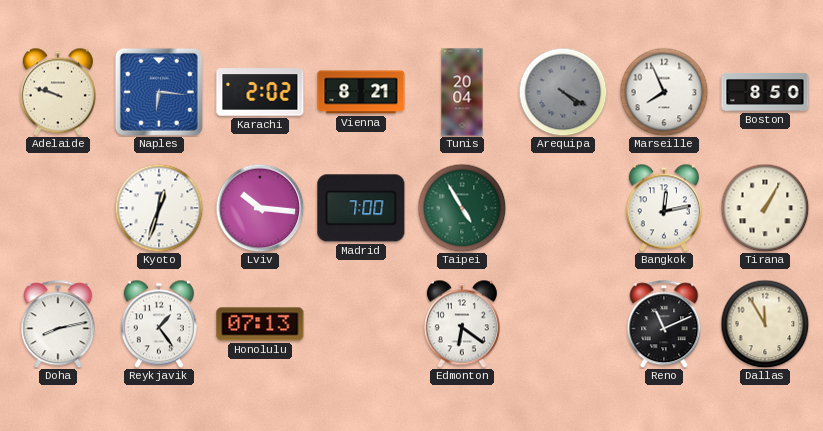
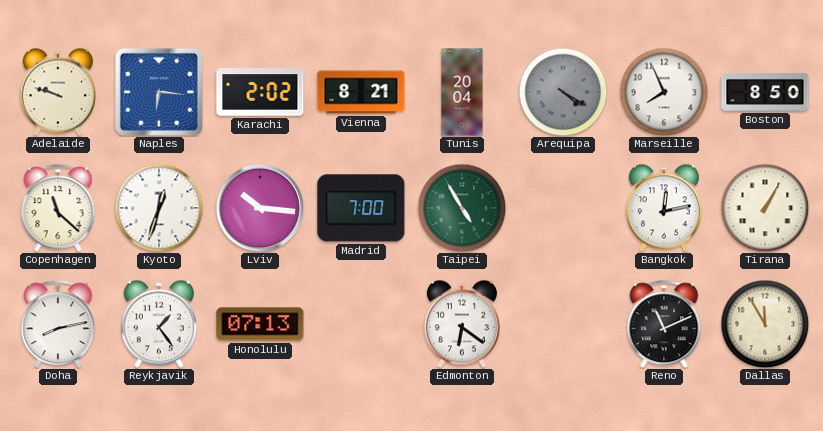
Copenhagen: none -> 11:22
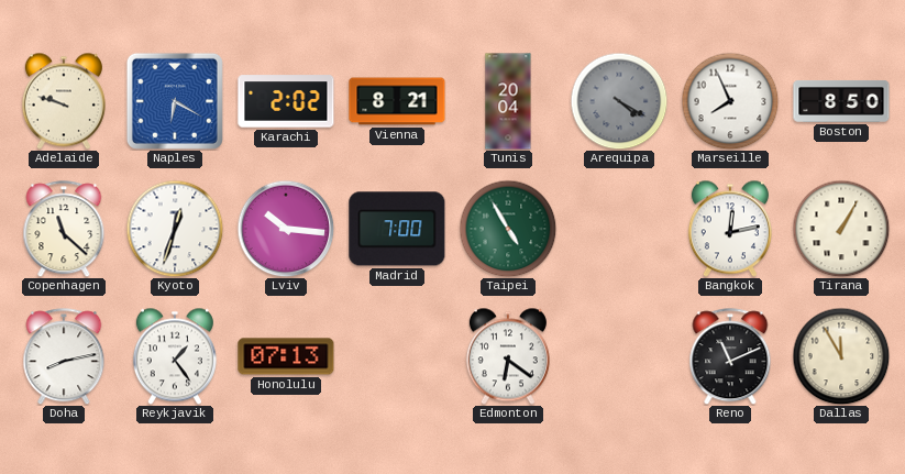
Naples: 6:16 -> 6:20
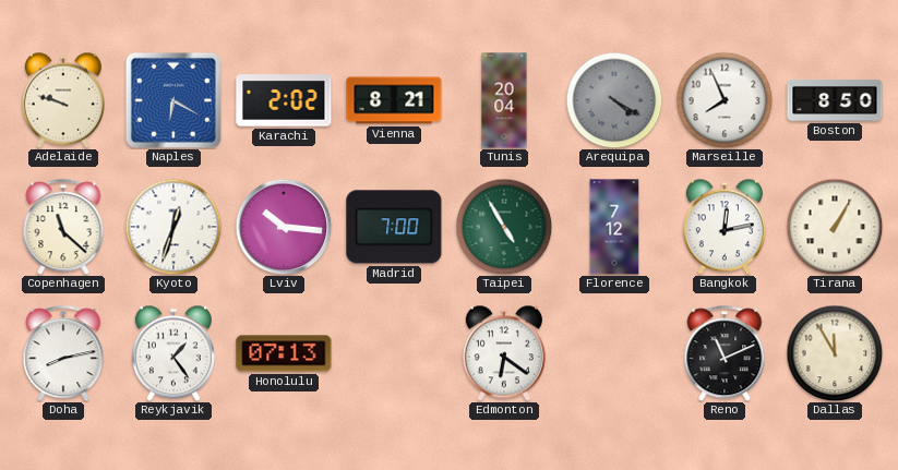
Florence: none -> 7:12
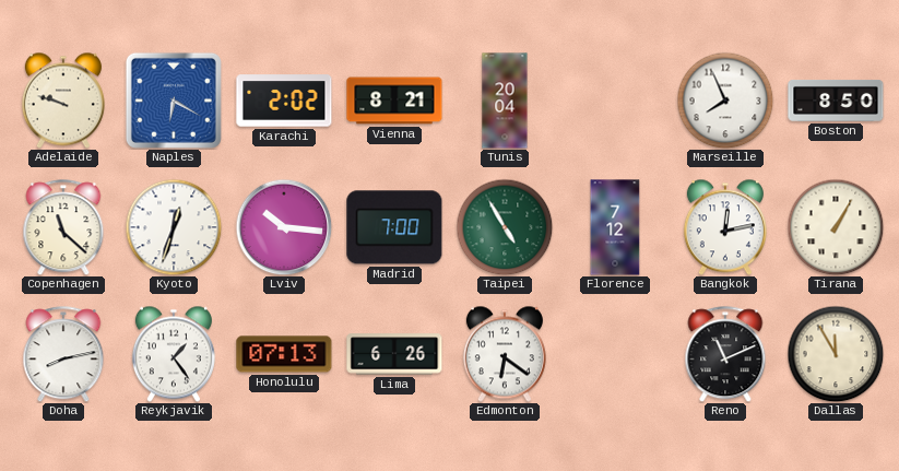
Arequipa: 4:20 -> none
Lima: none -> 6:26
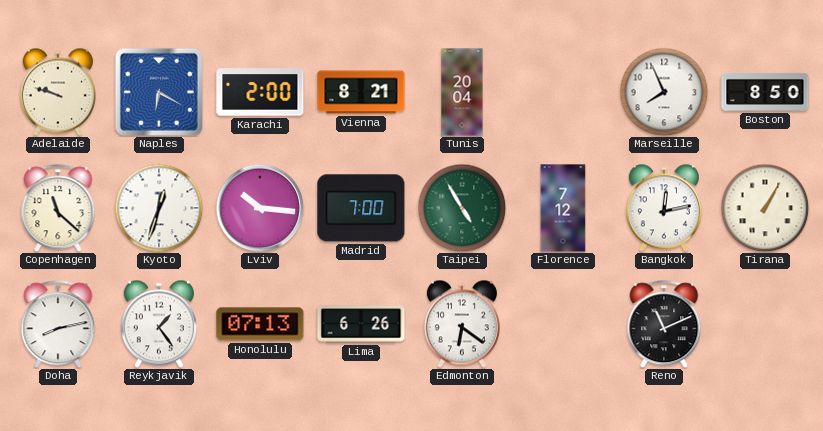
Karachi: 2:02 -> 2:00
Dallas: 11:55 -> none
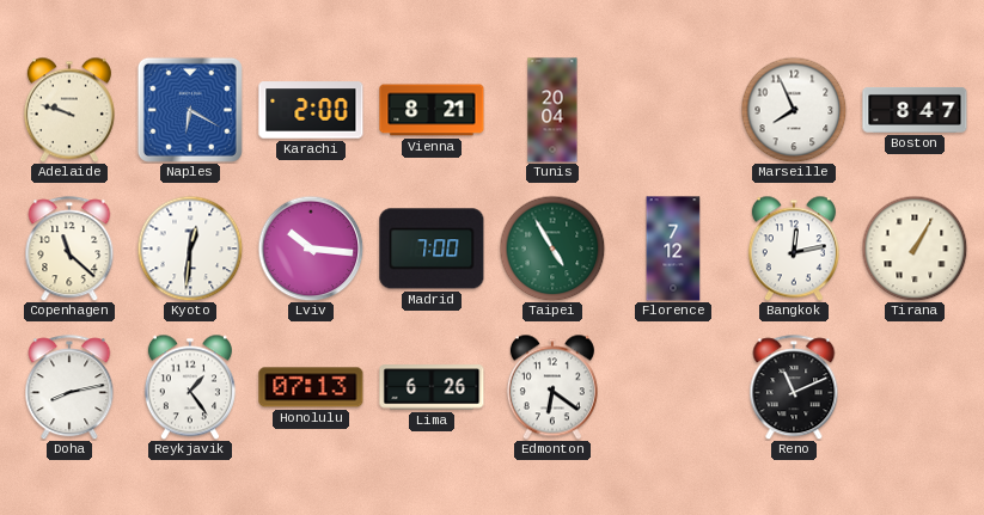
Boston: 8:50 -> 8:47
Kyoto: 12:33 -> 12:31
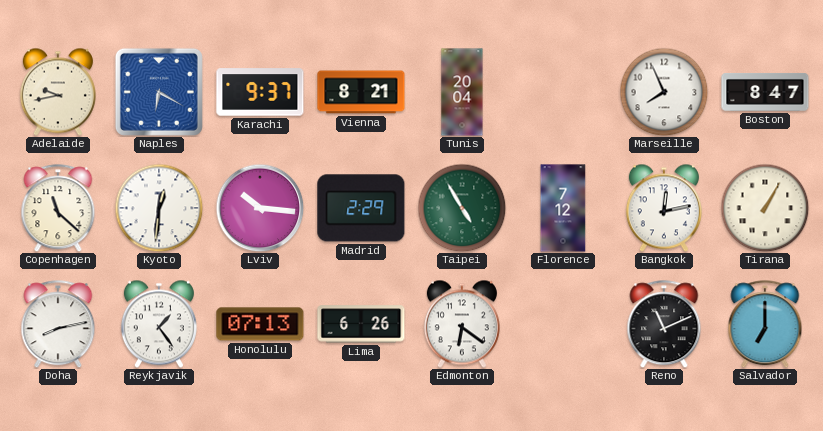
Adelaide: 9:48 -> 9:43
Karachi: 2:00 -> 9:37
Madrid: 7:00 -> 2:29
Salvador: none -> 7:00
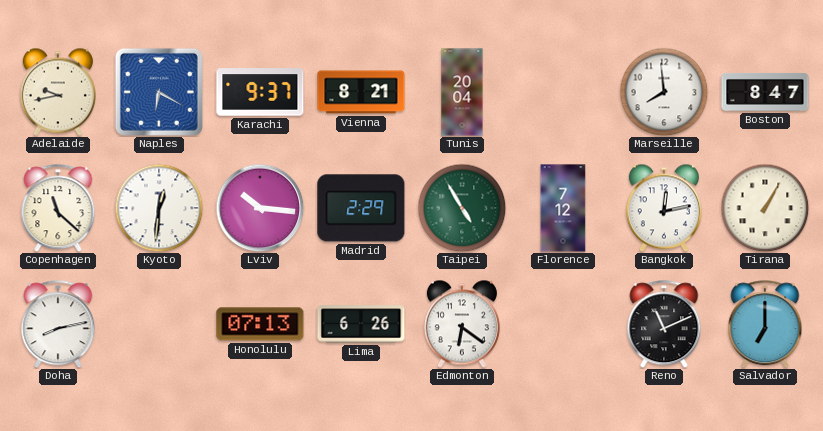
Marseille: 7:56 -> 7:59
Reykjavik: 1:24 -> none
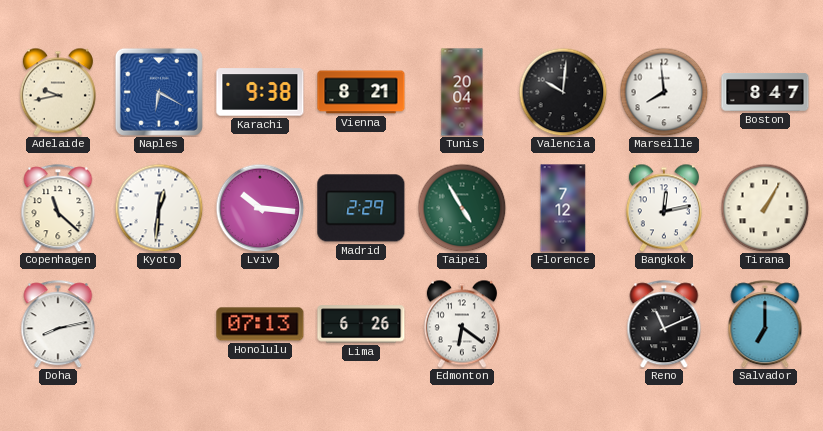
Karachi: 9:37 -> 9:38
Valencia: none -> 10:01
